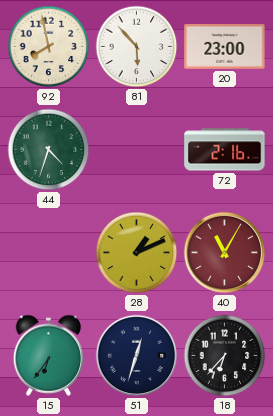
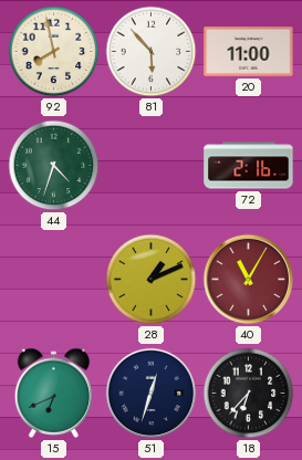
20: 23:00 -> 11:00
15: 6:36 -> 6:41
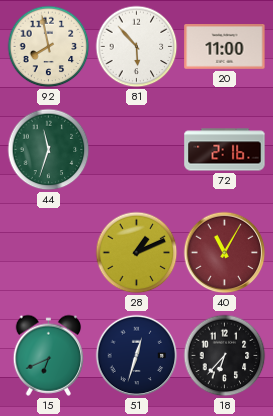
44: 4:33 -> 11:33
